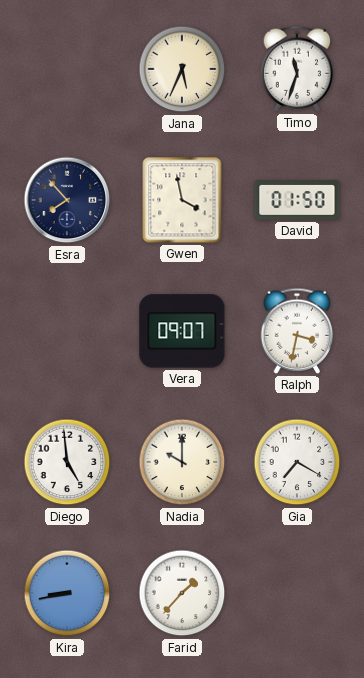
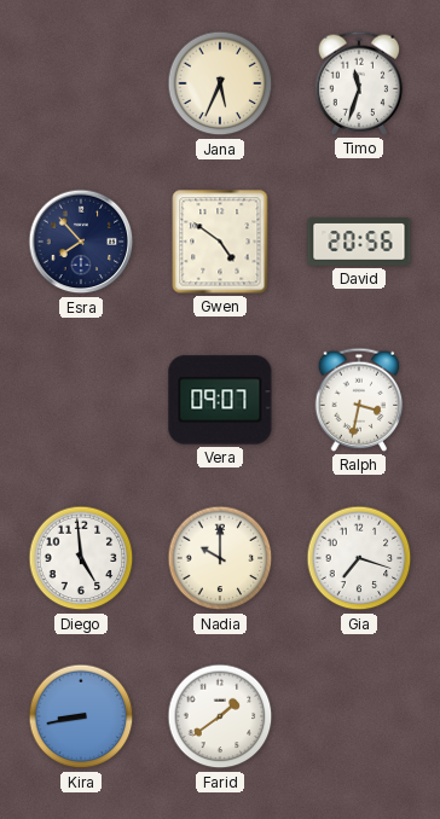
Gwen: 3:58 -> 4:51
David: 01:50 -> 20:56
Gia: 7:20 -> 7:18
Farid: 1:37 -> 1:39
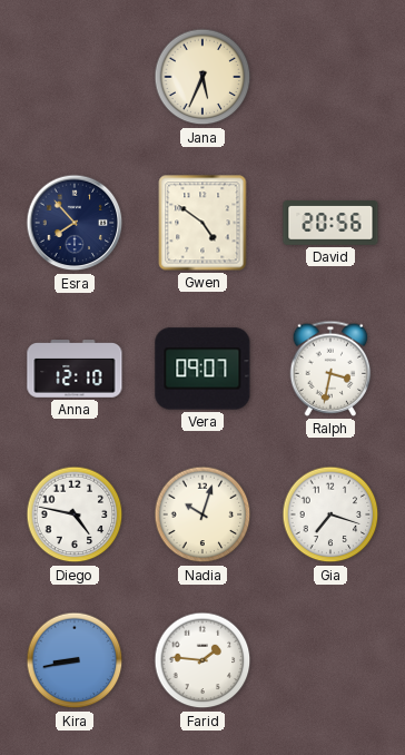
Timo: 11:33 -> none
Anna: none -> 12:10
Diego: 4:59 -> 4:47
Nadia: 10:00 -> 10:03
Farid: 1:39 -> 1:46
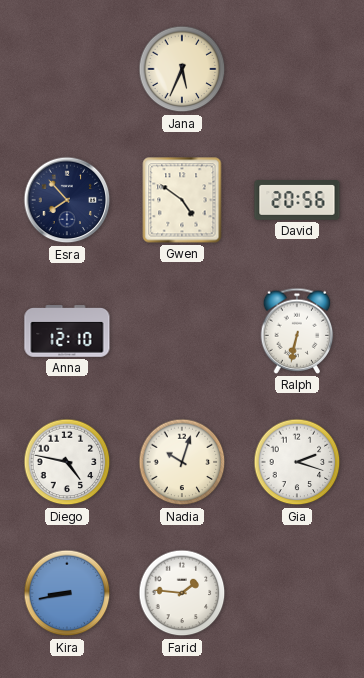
Vera: 09:07 -> none
Ralph: 3:32 -> 6:32
Gia: 7:18 -> 2:18
